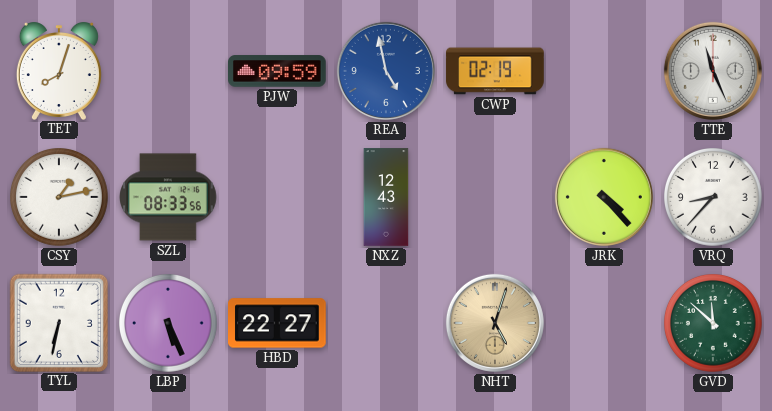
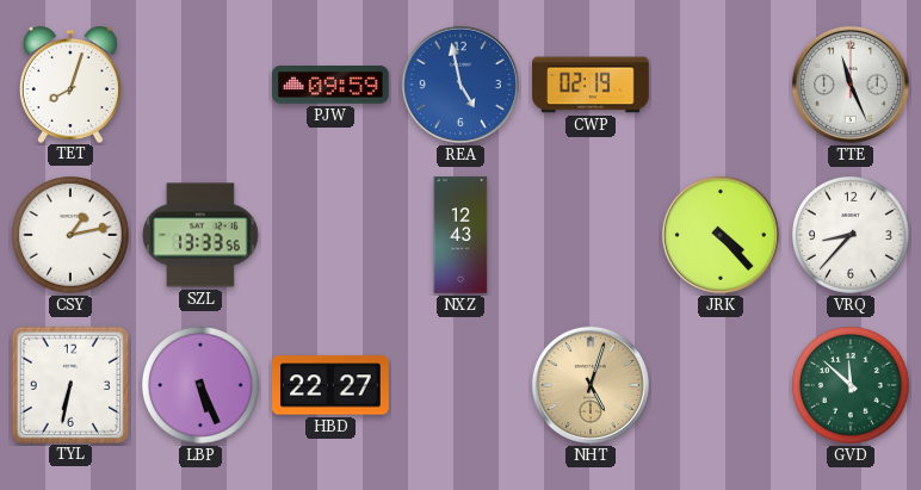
SZL: 08:33 -> 13:33
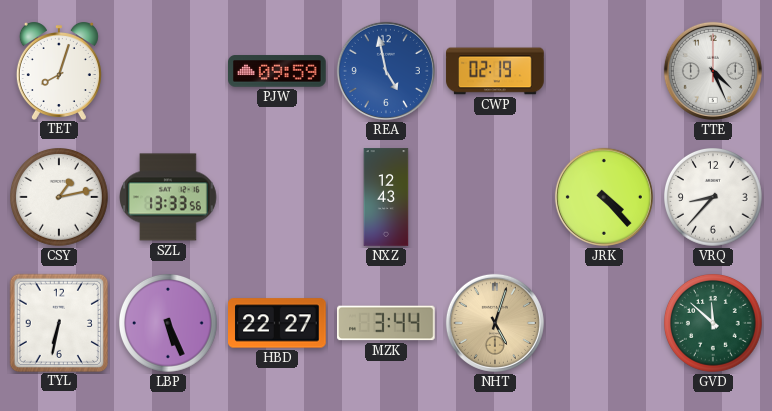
TTE: 11:26 -> 4:26
MZK: none -> 3:44
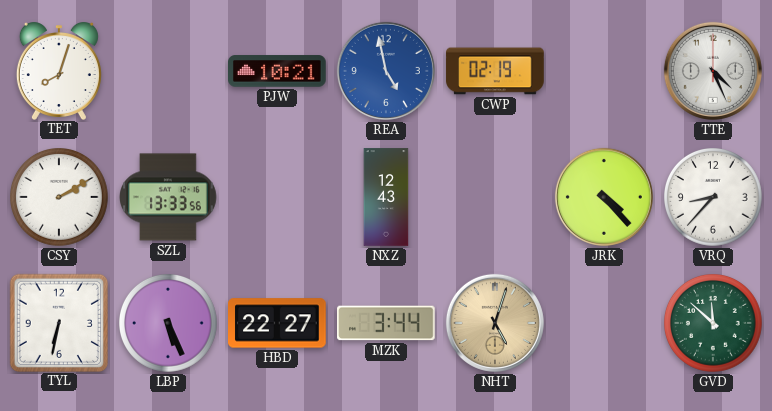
PJW: 09:59 -> 10:21
CSY: 1:13 -> 2:10
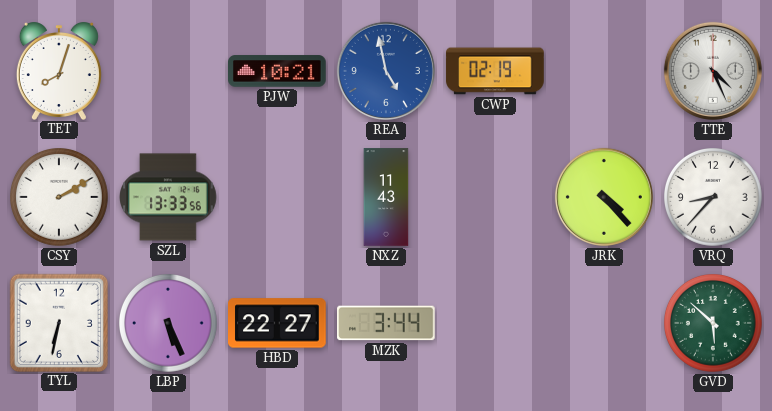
NXZ: 12:43 -> 11:43
NHT: 5:03 -> none
GVD: 11:52 -> 5:52
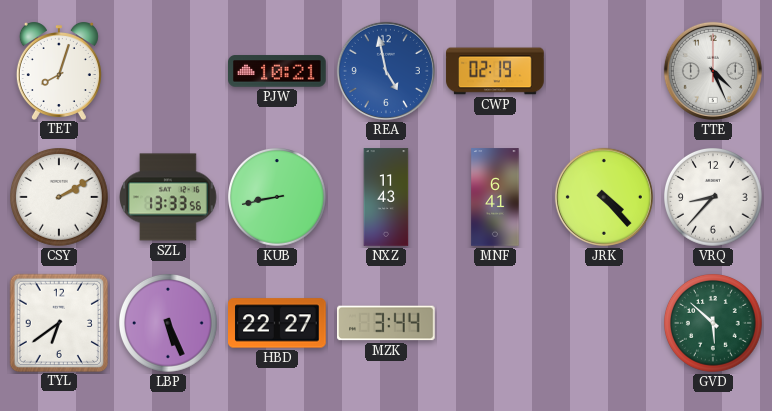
KUB: none -> 8:43
MNF: none -> 6:41
TYL: 6:32 -> 6:39
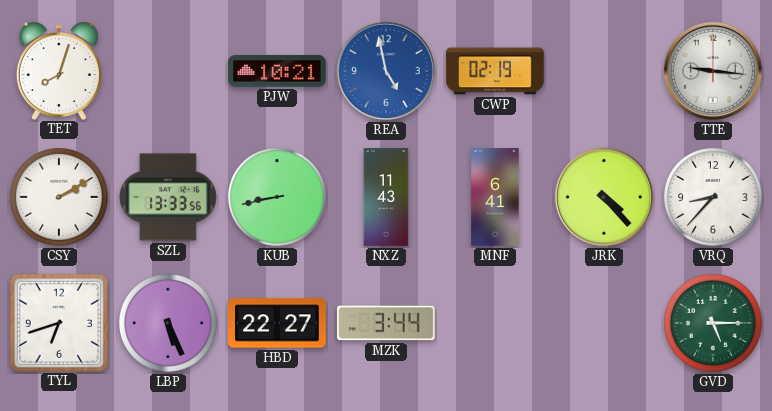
TTE: 4:26 -> 9:16
TYL: 6:39 -> 6:42
GVD: 5:52 -> 5:15
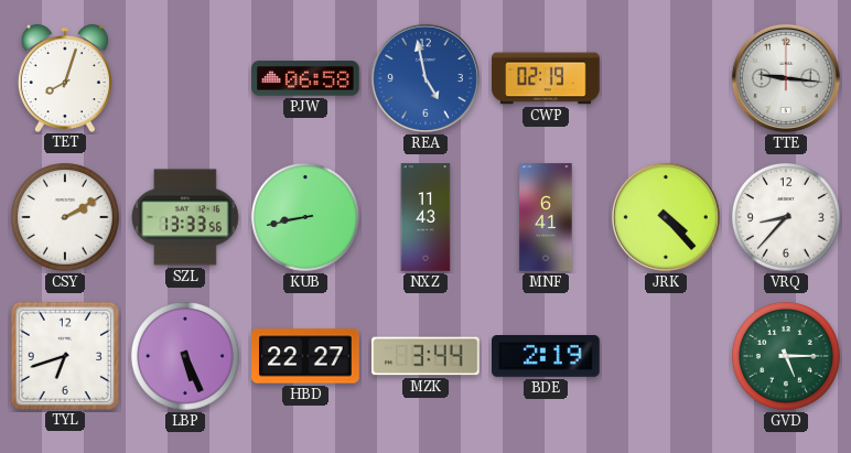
PJW: 10:21 -> 06:58
BDE: none -> 2:19
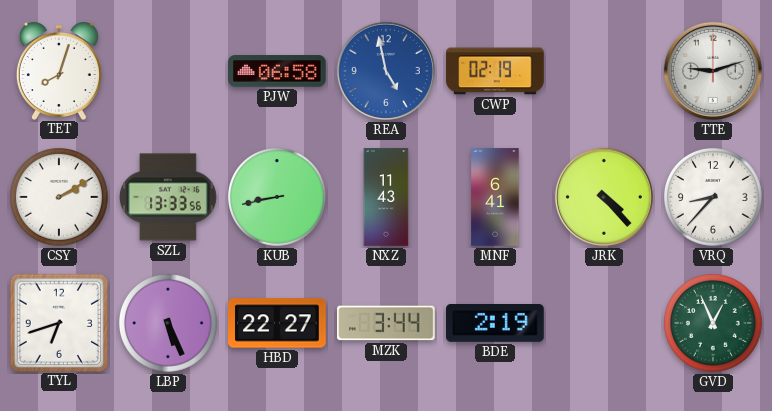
TTE: 9:16 -> 9:12
GVD: 5:15 -> 12:56
